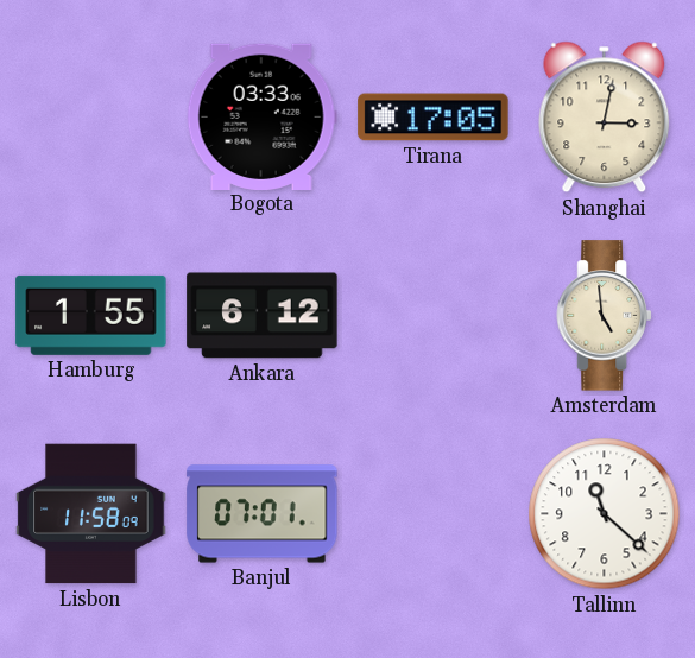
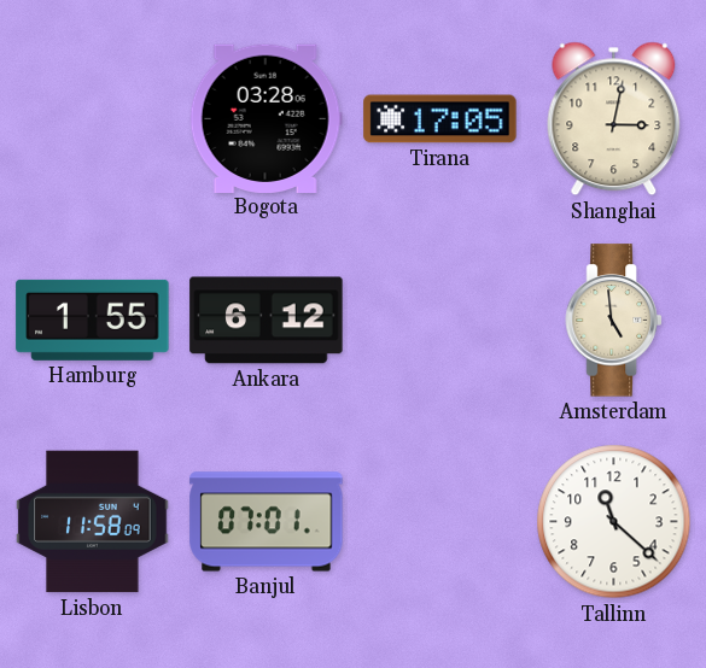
Bogota: 03:33 -> 03:28
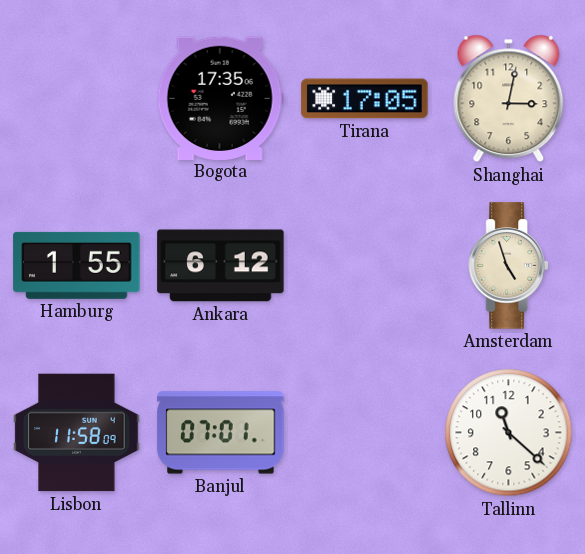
Bogota: 03:28 -> 17:35
Amsterdam: 4:59 -> 4:57
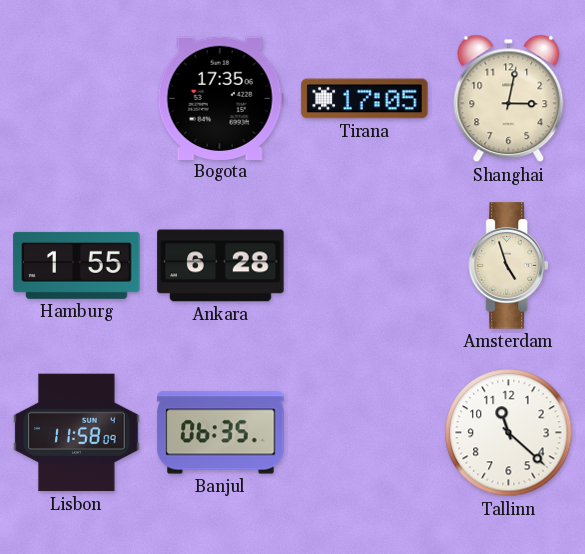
Ankara: 6:12 -> 6:28
Banjul: 07:01 -> 06:35
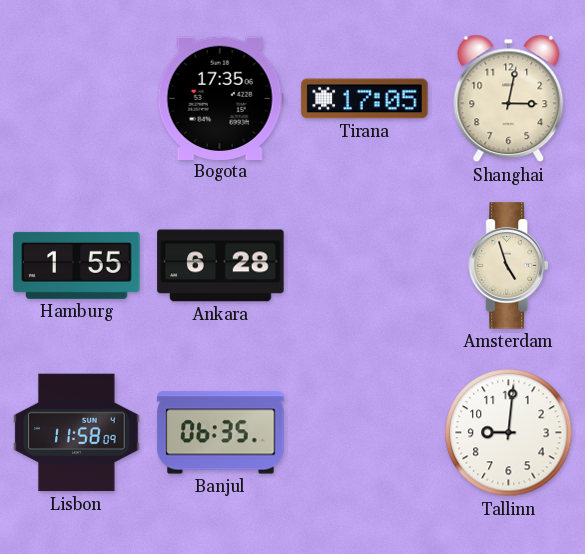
Tallinn: 11:22 -> 9:01
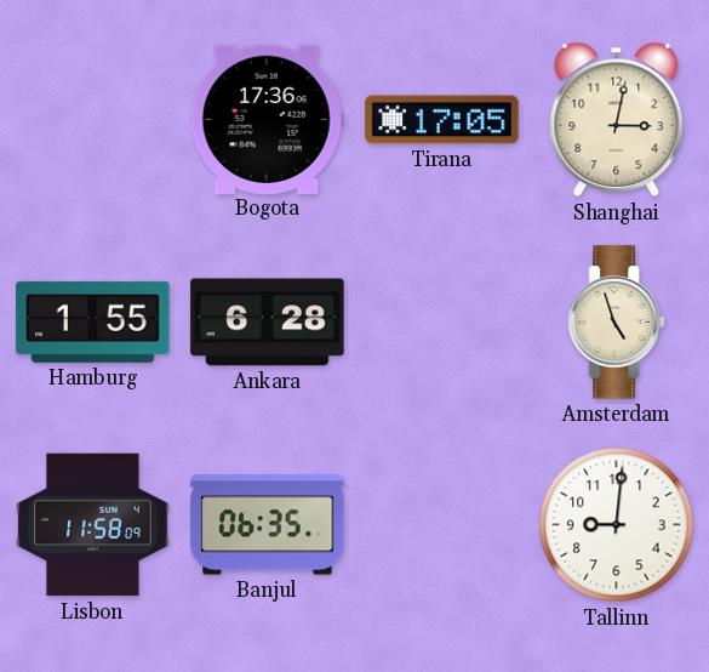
Bogota: 17:35 -> 17:36
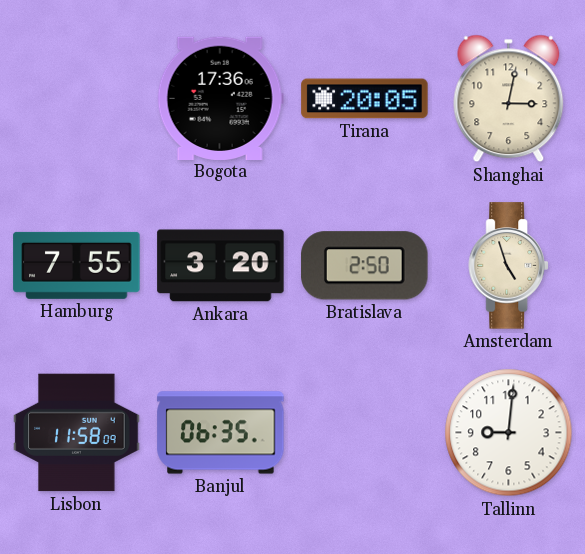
Tirana: 17:05 -> 20:05
Hamburg: 1:55 -> 7:55
Ankara: 6:28 -> 3:20
Bratislava: none -> 2:50
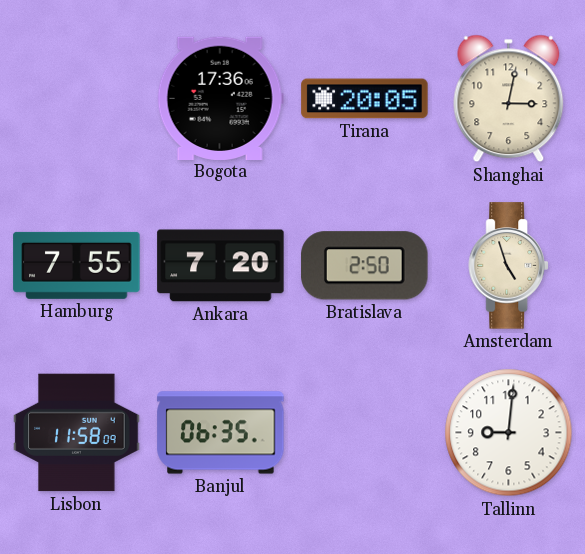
Ankara: 3:20 -> 7:20
